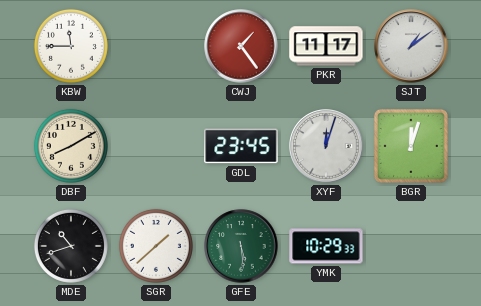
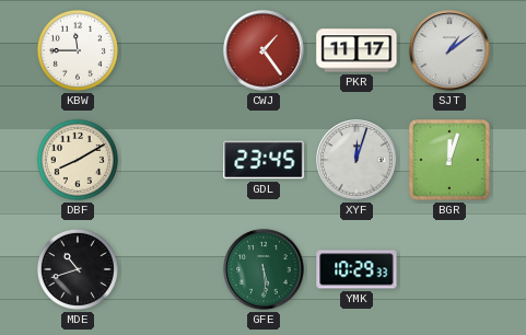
SGR: 1:38 -> none
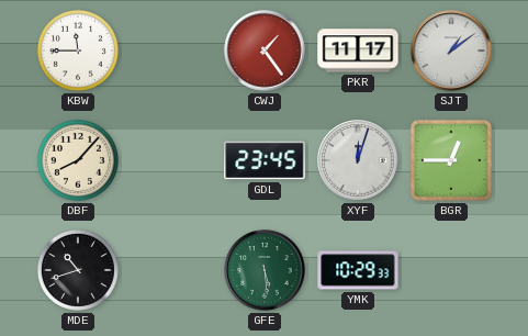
DBF: 8:10 -> 8:07
BGR: 12:03 -> 12:45
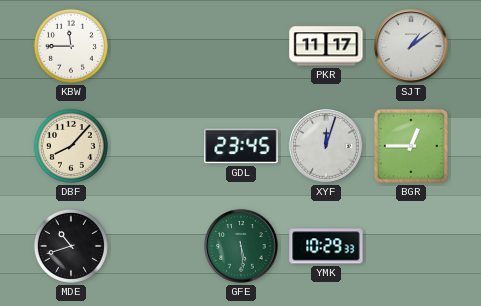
CWJ: 1:24 -> none
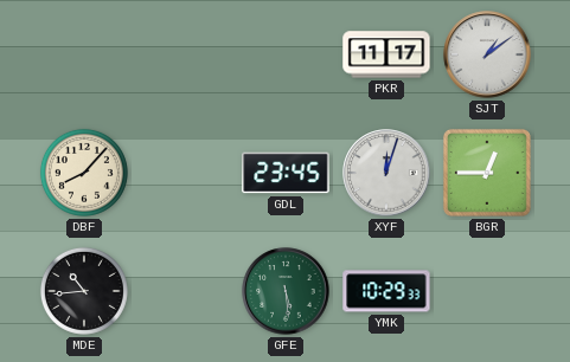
KBW: 11:45 -> none
MDE: 10:42 -> 10:44
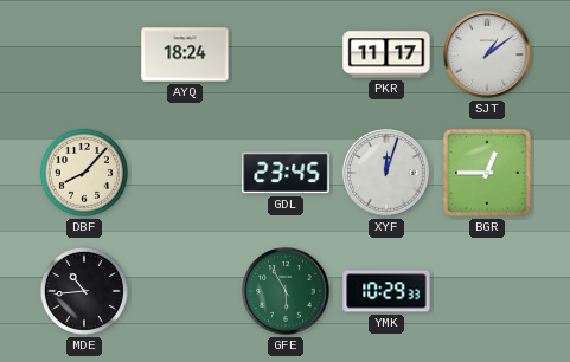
AYQ: none -> 18:24
GFE: 5:29 -> 5:55
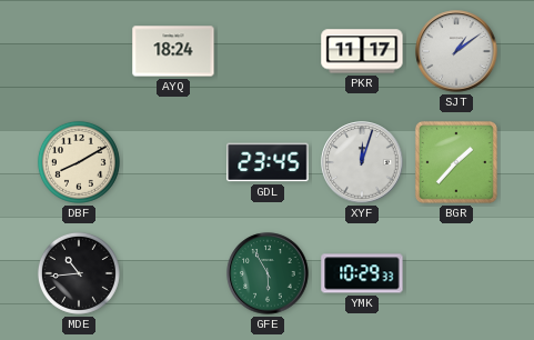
DBF: 8:07 -> 8:10
BGR: 12:45 -> 1:37
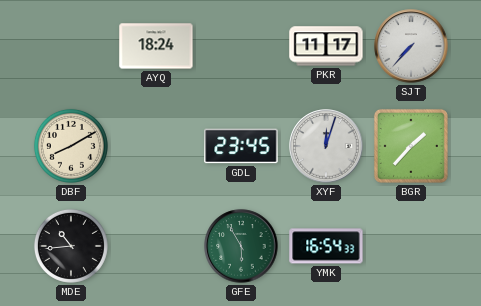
SJT: 1:09 -> 7:37
YMK: 10:29 -> 16:54
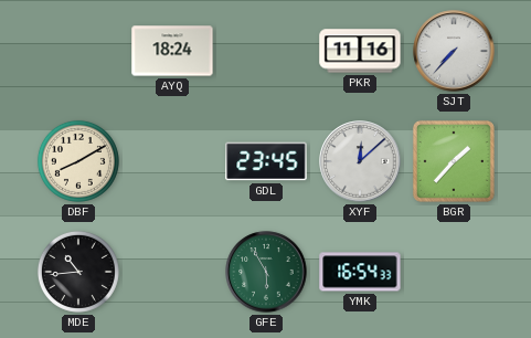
PKR: 11:17 -> 11:16
XYF: 12:03 -> 12:08
